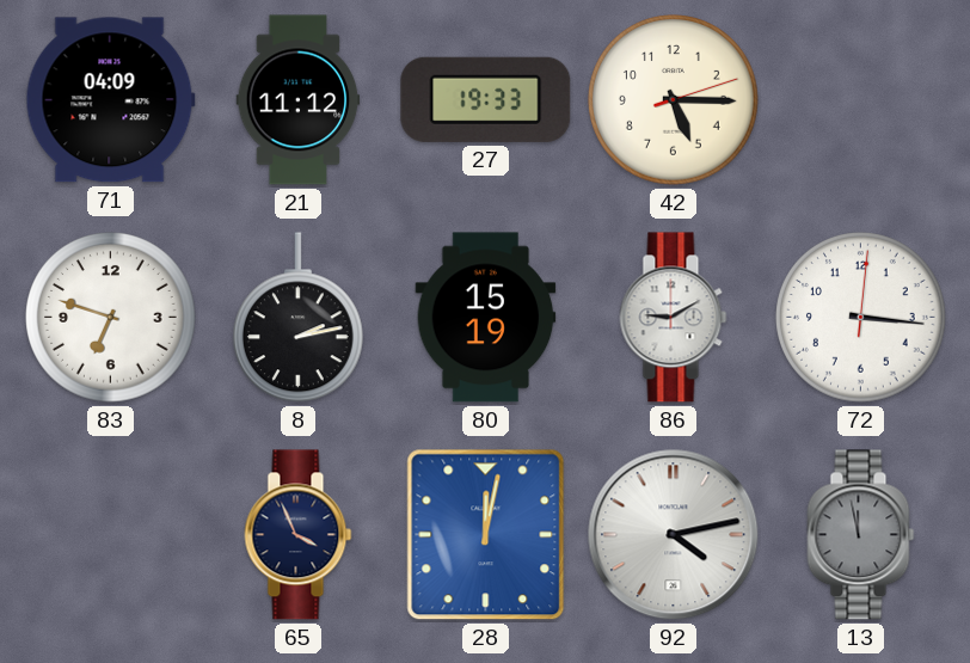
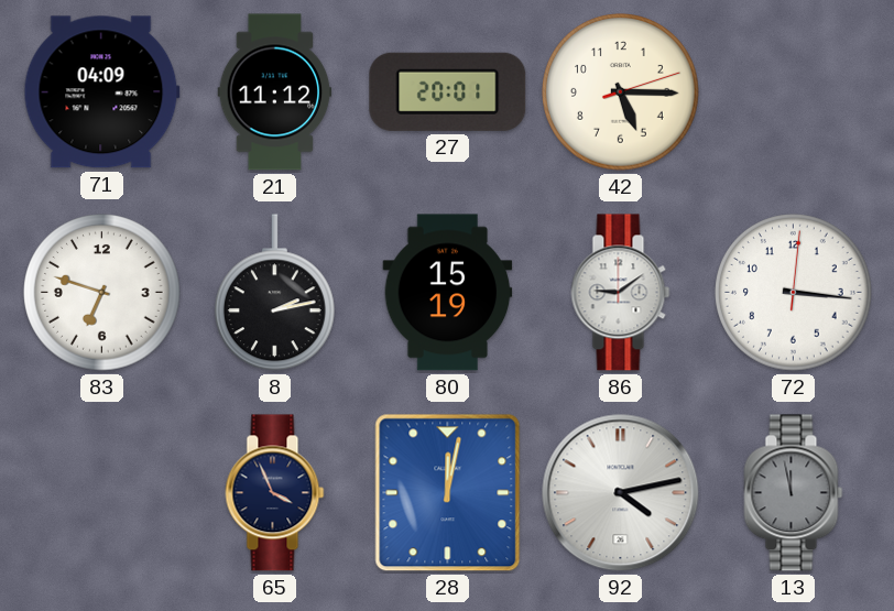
27: 19:33 -> 20:01
86: 9:10 -> 9:09
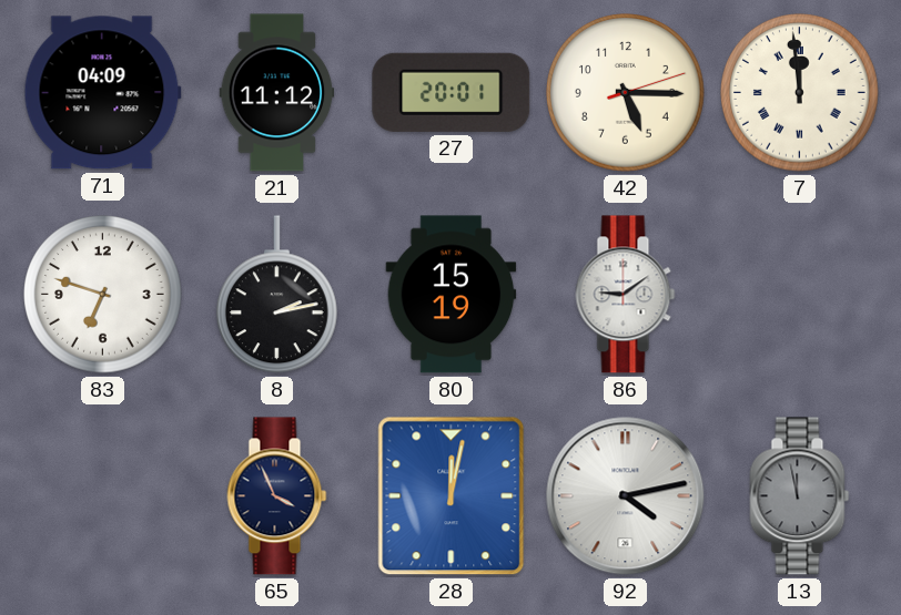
7: none -> 11:59
72: 3:16 -> none
